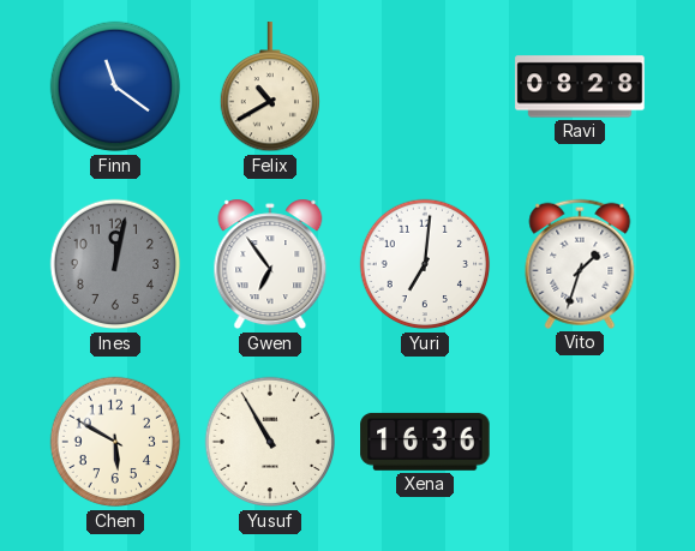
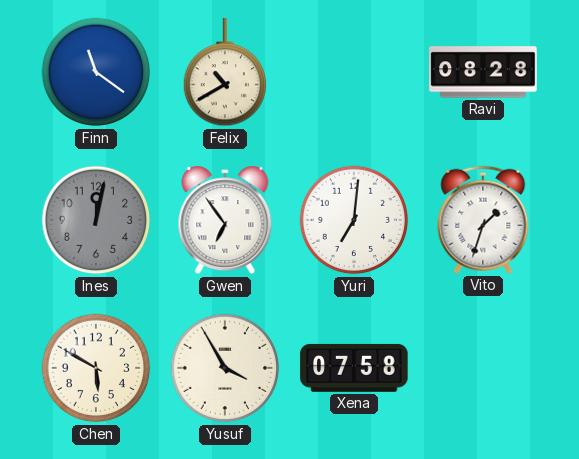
Yusuf: 10:55 -> 3:55
Xena: 16:36 -> 07:58
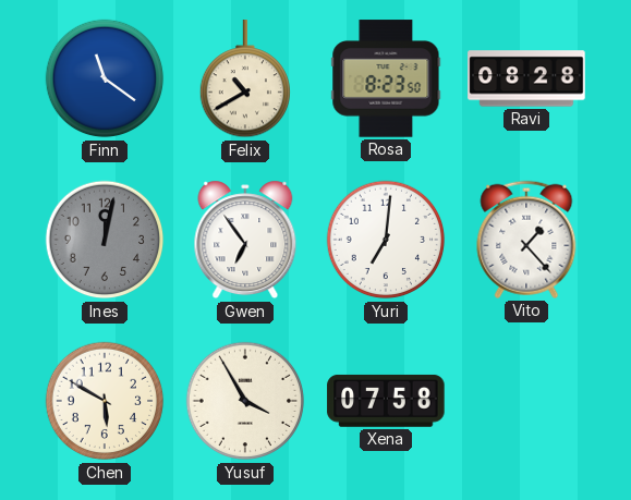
Rosa: none -> 8:23
Vito: 1:33 -> 1:23
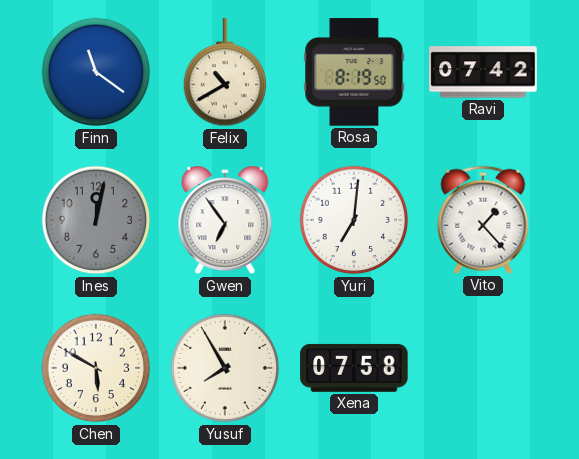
Rosa: 8:23 -> 8:19
Ravi: 08:28 -> 07:42
Yusuf: 3:55 -> 7:55
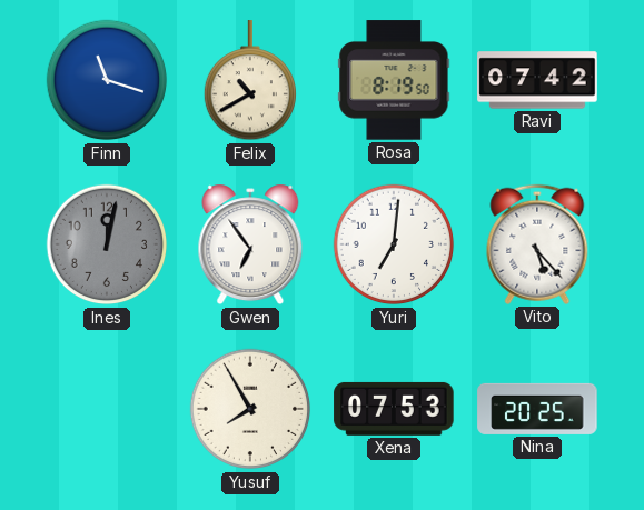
Finn: 11:21 -> 11:18
Vito: 1:23 -> 5:23
Chen: 5:50 -> none
Xena: 07:58 -> 07:53
Nina: none -> 20:25
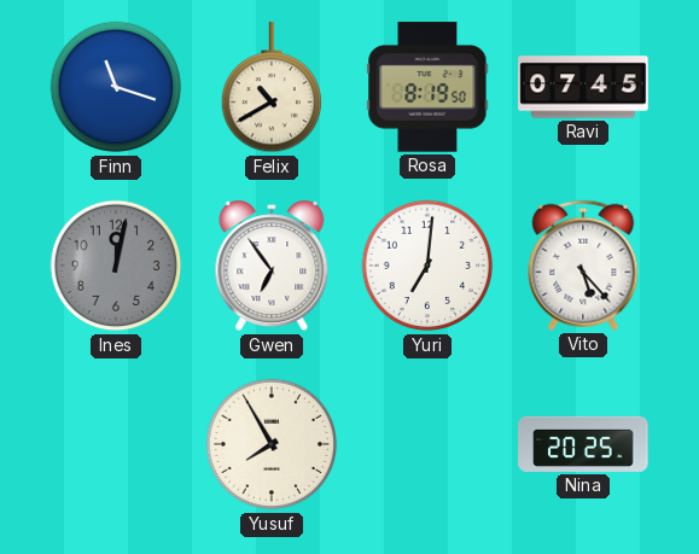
Ravi: 07:42 -> 07:45
Xena: 07:53 -> none
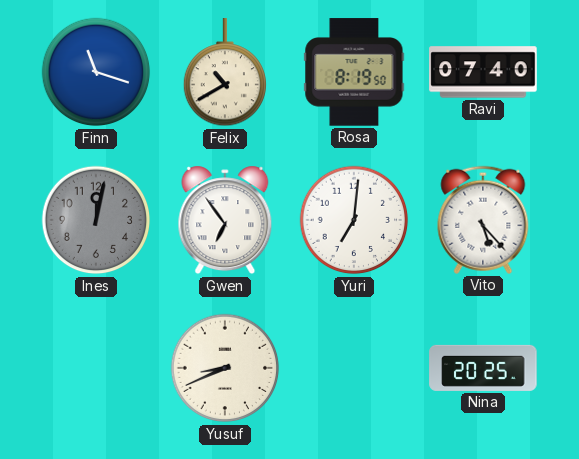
Ravi: 07:45 -> 07:40
Yusuf: 7:55 -> 8:41
